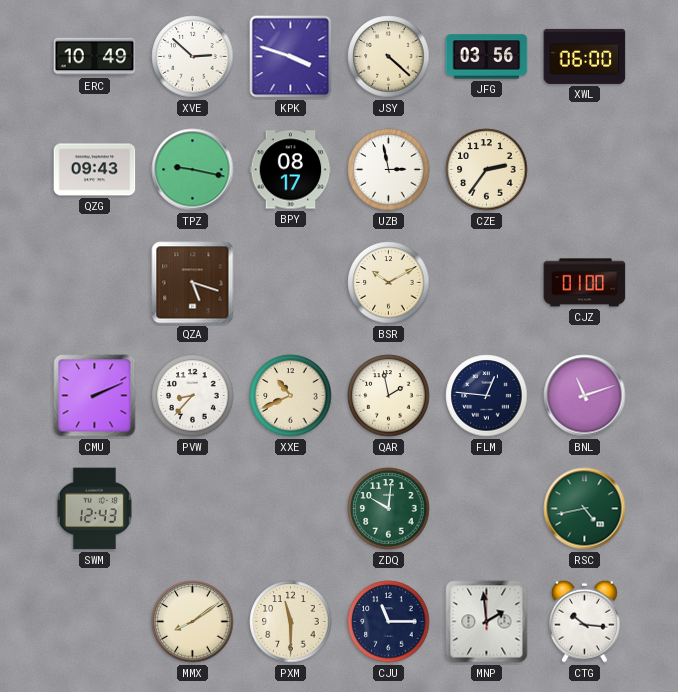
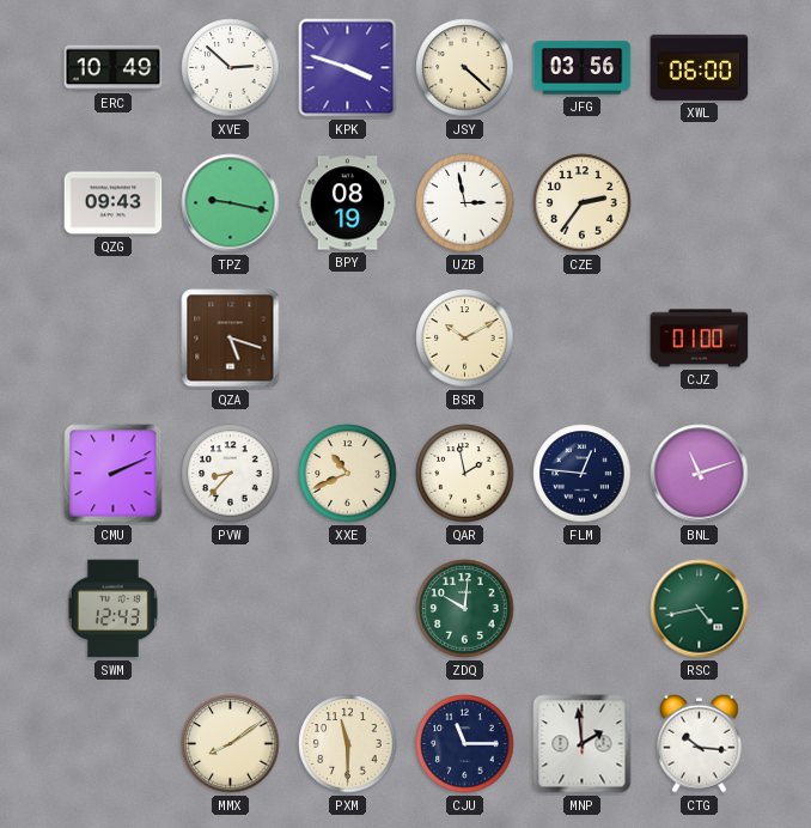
BPY: 08:17 -> 08:19
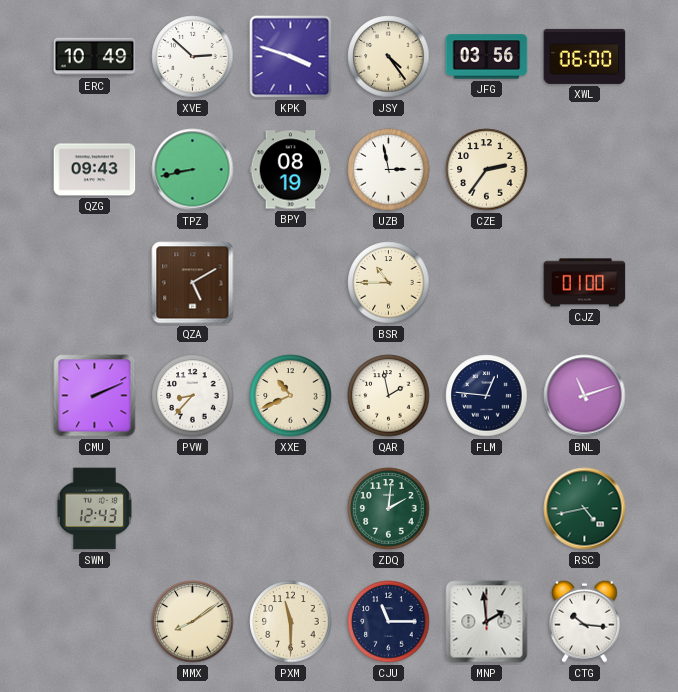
JSY: 4:22 -> 4:24
TPZ: 9:17 -> 8:43
QZA: 5:18 -> 5:10
BSR: 10:10 -> 10:45
ZDQ: 10:01 -> 2:01
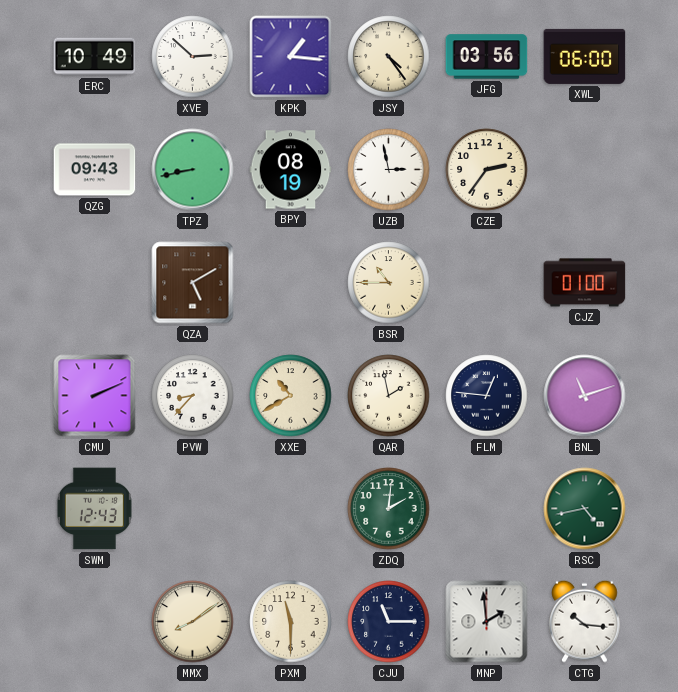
KPK: 3:48 -> 1:16
XXE: 10:41 -> 10:40
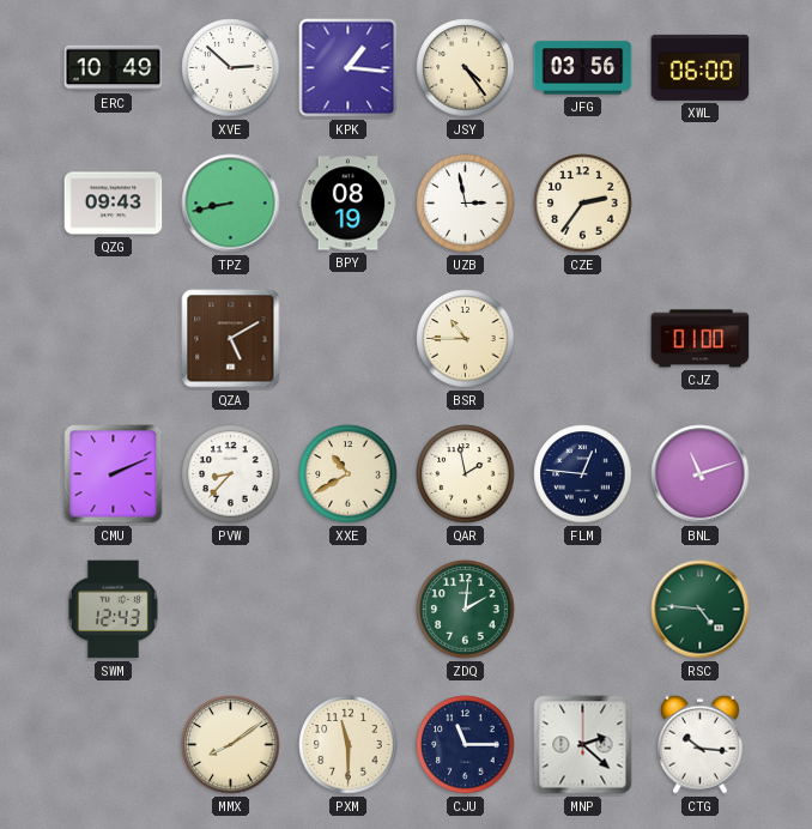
RSC: 4:43 -> 4:46
MNP: 1:59 -> 2:22
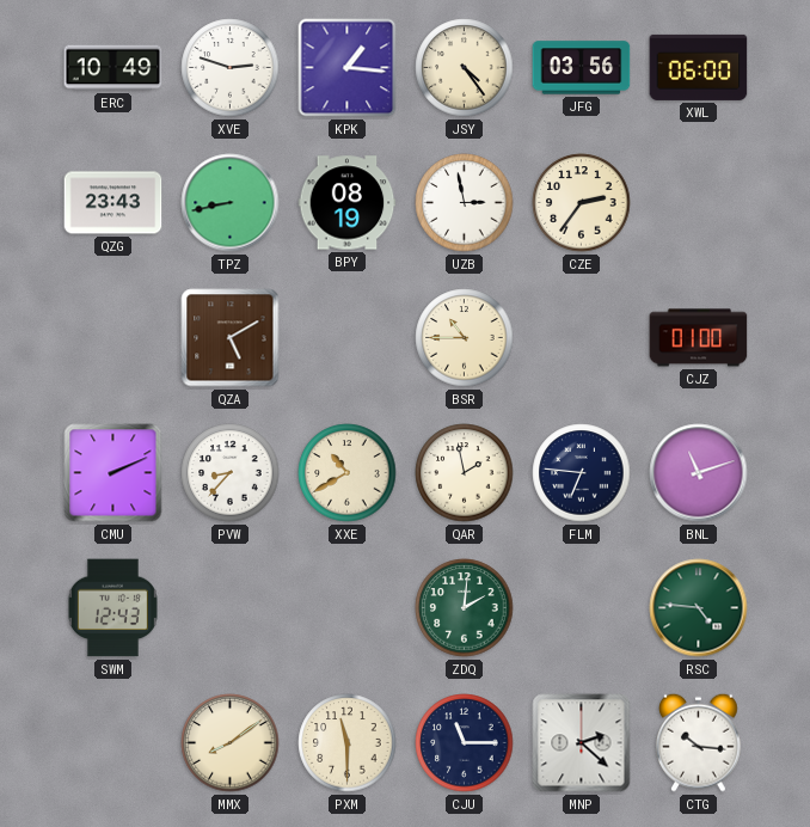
XVE: 2:52 -> 2:48
QZG: 09:43 -> 23:43
FLM: 12:46 -> 6:46
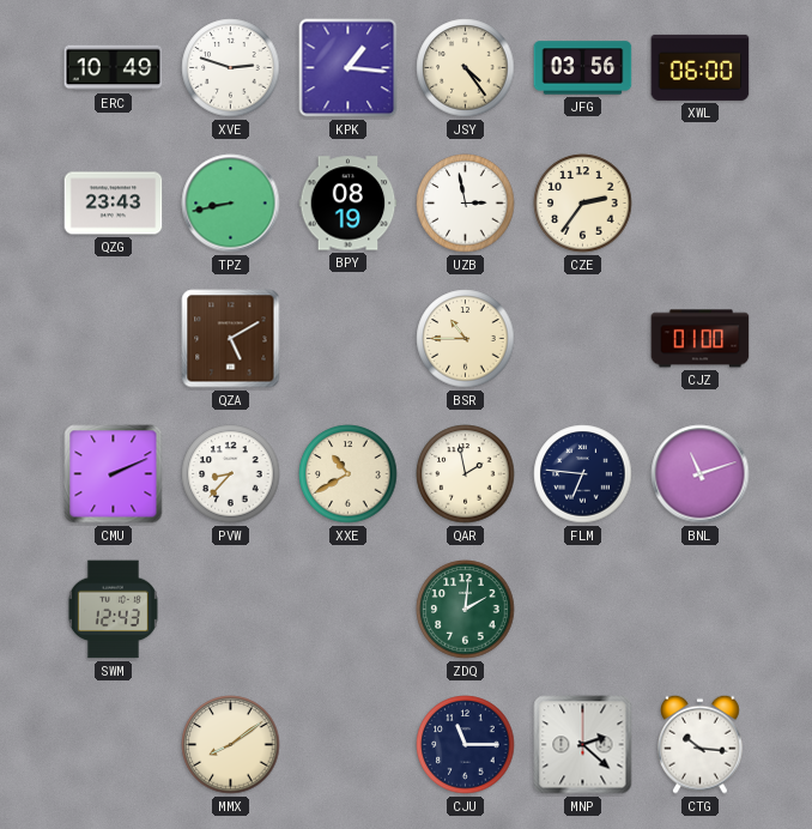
RSC: 4:46 -> none
PXM: 11:30 -> none
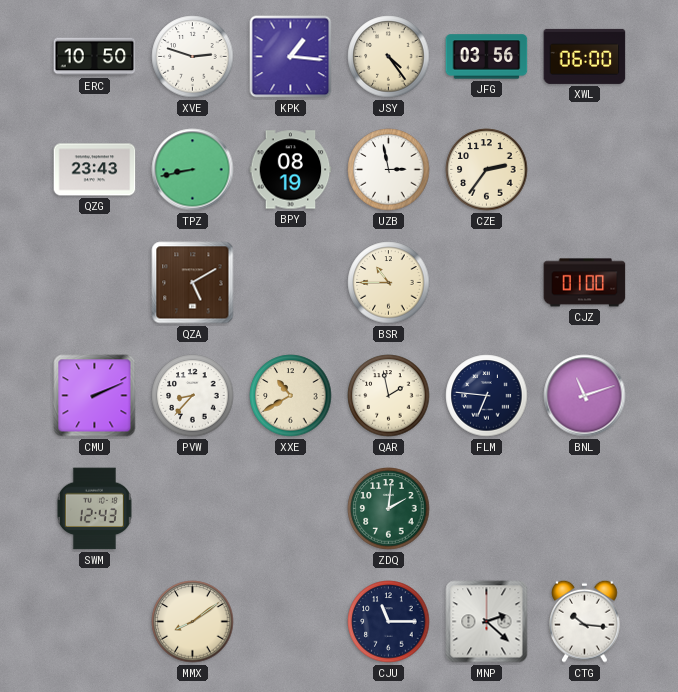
ERC: 10:49 -> 10:50
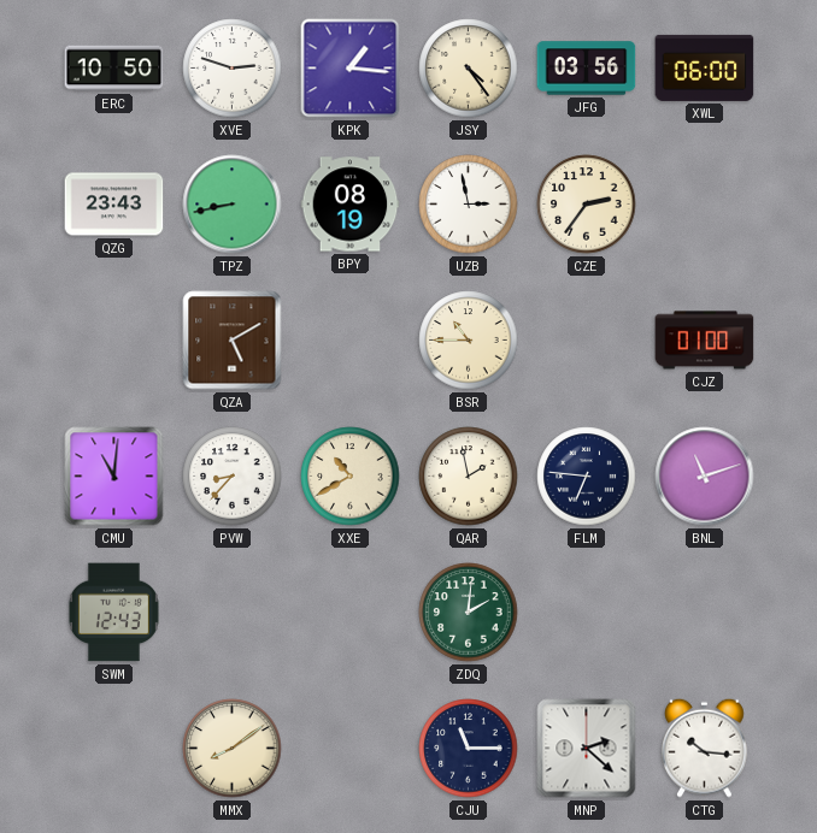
CMU: 2:11 -> 11:01
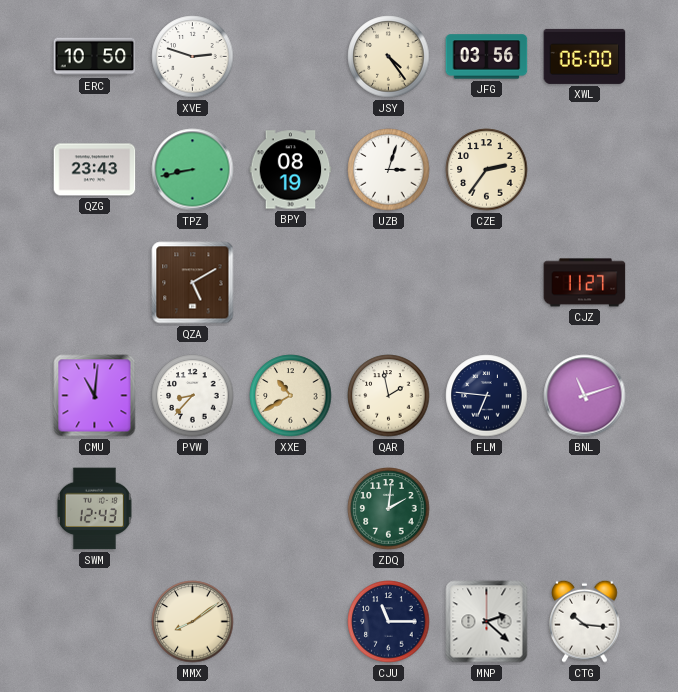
KPK: 1:16 -> none
UZB: 2:58 -> 3:03
BSR: 10:45 -> none
CJZ: 01:00 -> 11:27
